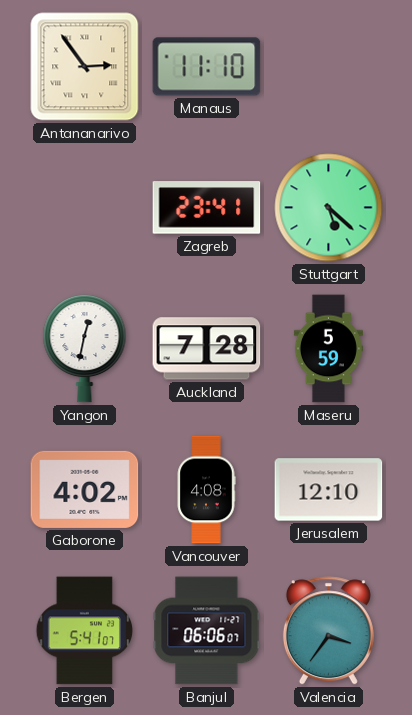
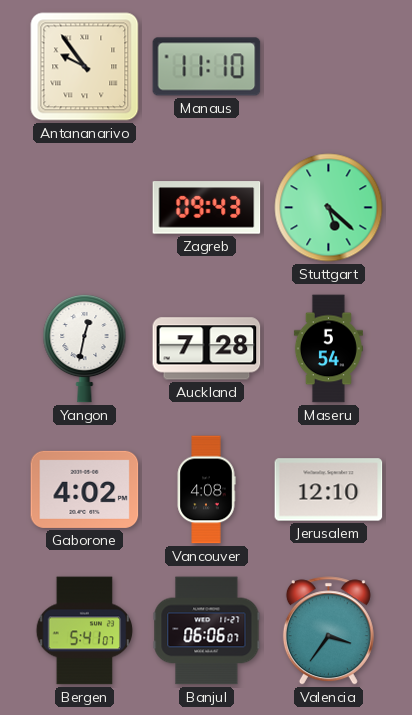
Antananarivo: 2:54 -> 9:54
Zagreb: 23:41 -> 09:43
Maseru: 5:59 -> 5:54
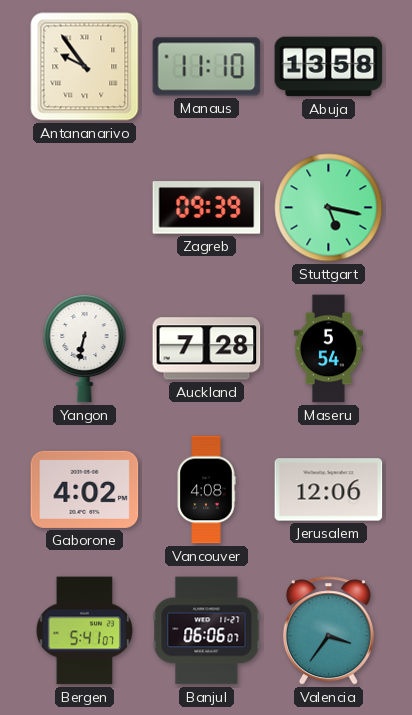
Abuja: none -> 13:58
Zagreb: 09:43 -> 09:39
Stuttgart: 5:22 -> 5:17
Yangon: 12:32 -> 6:32
Jerusalem: 12:10 -> 12:06
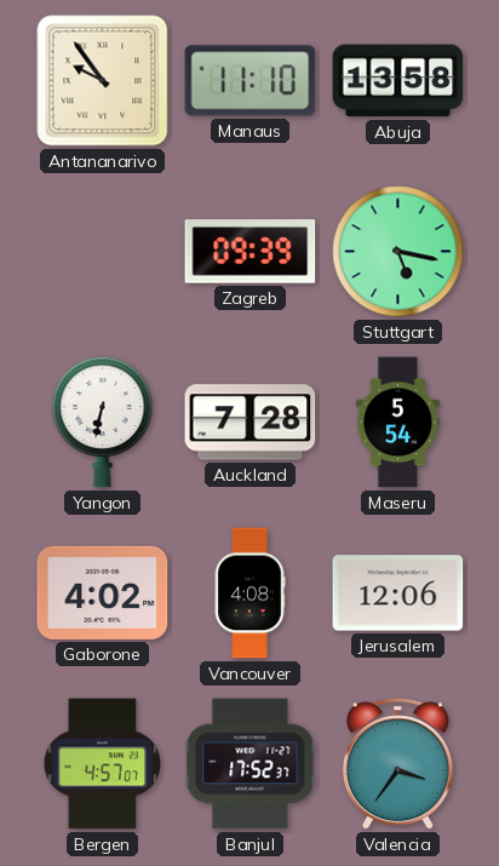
Bergen: 5:41 -> 4:57
Banjul: 06:06 -> 17:52
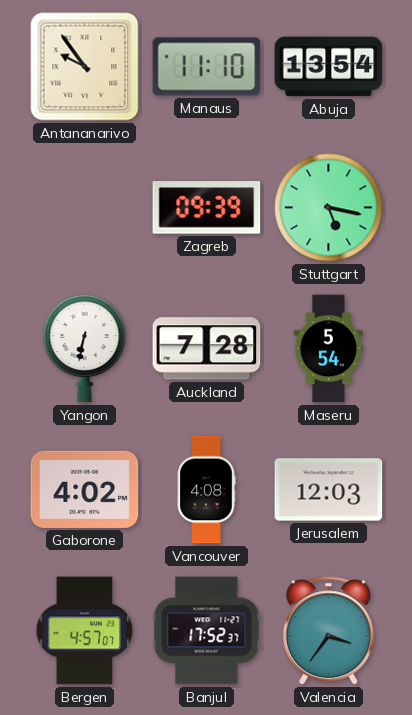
Abuja: 13:58 -> 13:54
Jerusalem: 12:06 -> 12:03
